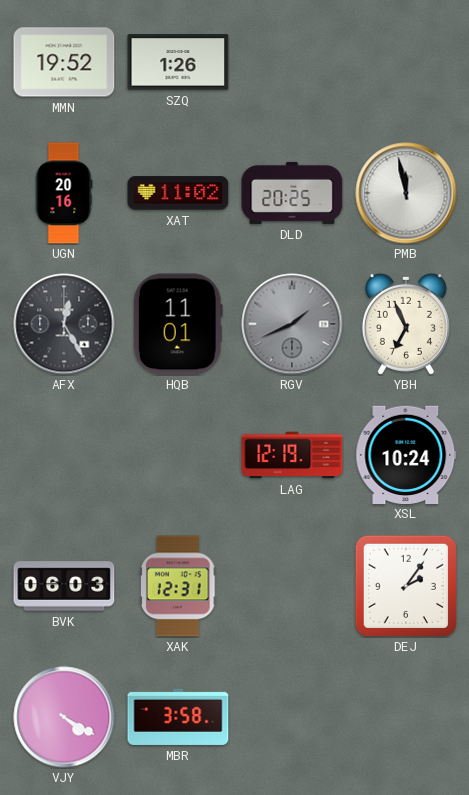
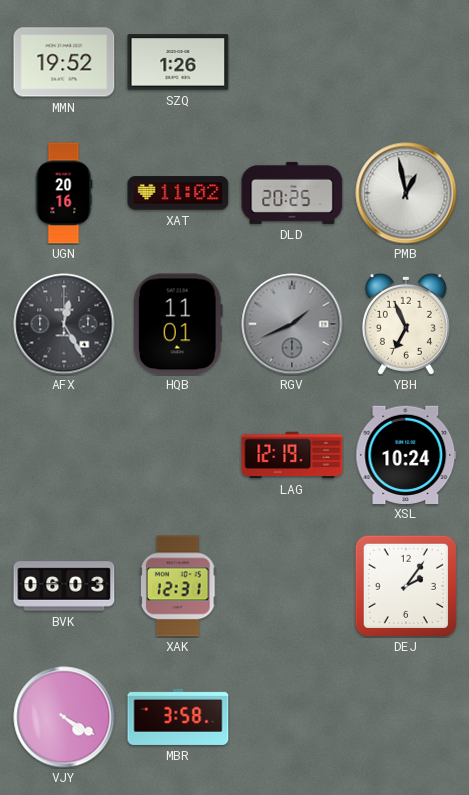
PMB: 11:58 -> 12:58
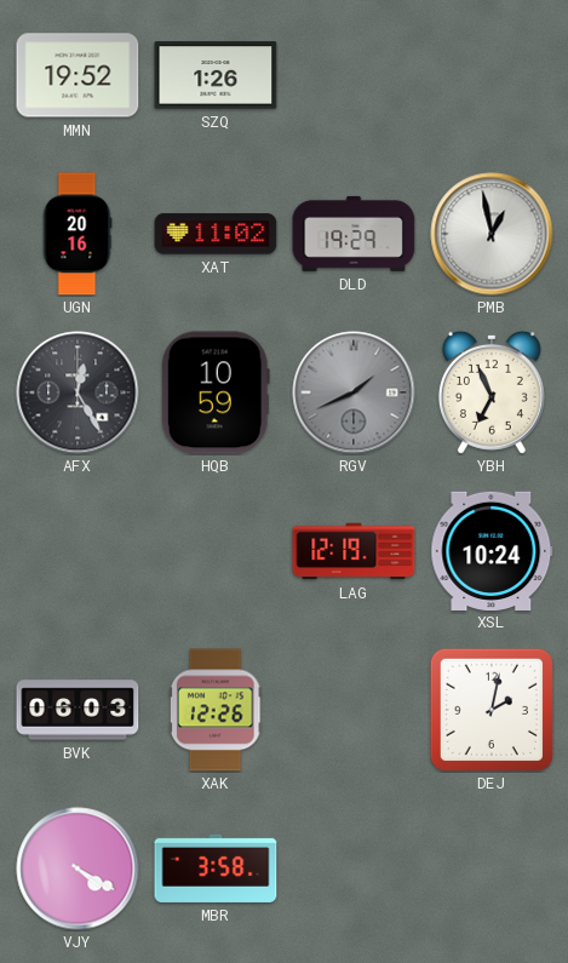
DLD: 20:25 -> 19:29
HQB: 11:01 -> 10:59
XAK: 12:31 -> 12:26
DEJ: 2:06 -> 2:02
